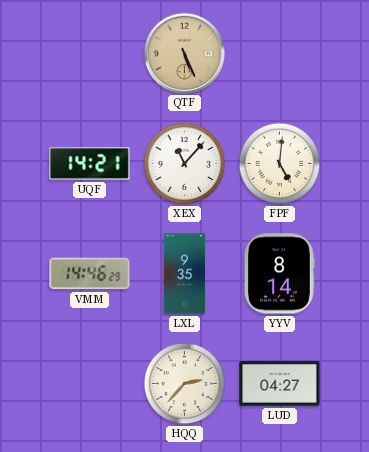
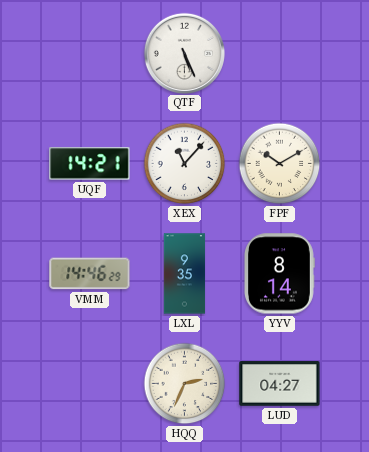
QTF dial: champagne -> white
FPF: 5:01 -> 10:10
HQQ: 2:37 -> 2:34
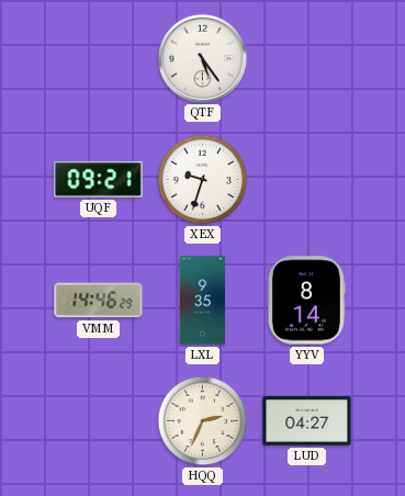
QTF: 5:26 -> 5:24
UQF: 14:21 -> 09:21
XEX: 11:07 -> 9:33
FPF: 10:10 -> none
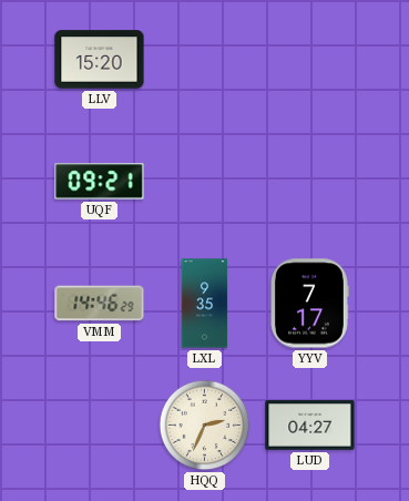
LLV: none -> 15:20
QTF: 5:24 -> none
XEX: 9:33 -> none
YYV: 8:14 -> 7:17
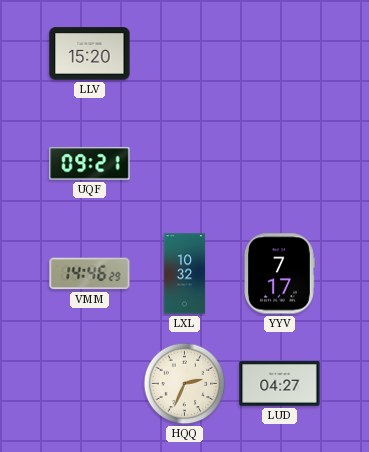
LXL: 9:35 -> 10:32
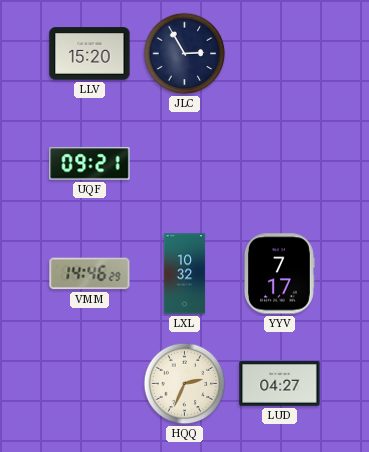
JLC: none -> 2:55
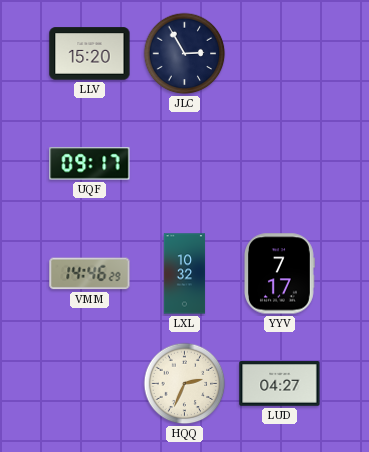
UQF: 09:21 -> 09:17
